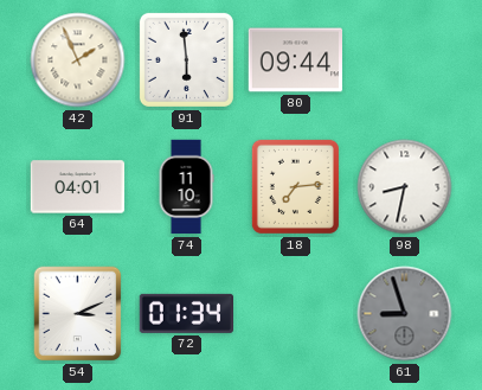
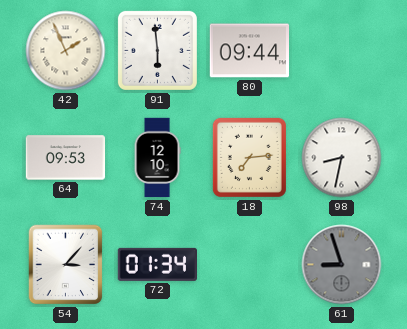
64: 04:01 -> 09:53
74: 11:10 -> 12:10
54: 3:11 -> 3:07
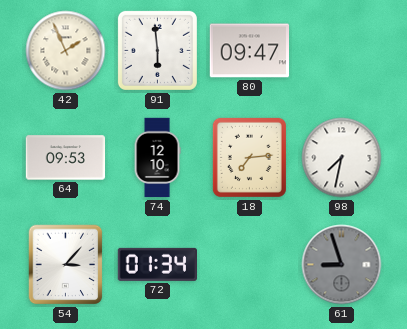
80: 09:44 -> 09:47
98: 8:32 -> 7:32
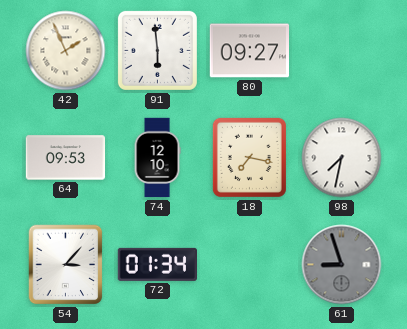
80: 09:47 -> 09:27
18: 7:14 -> 7:17
